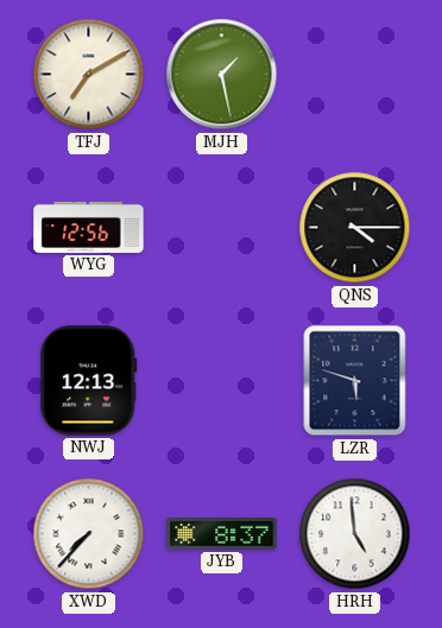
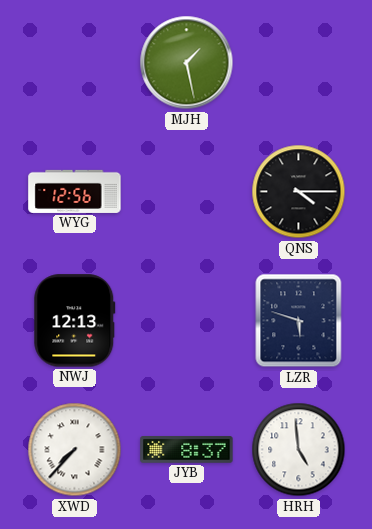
TFJ: 7:10 -> none
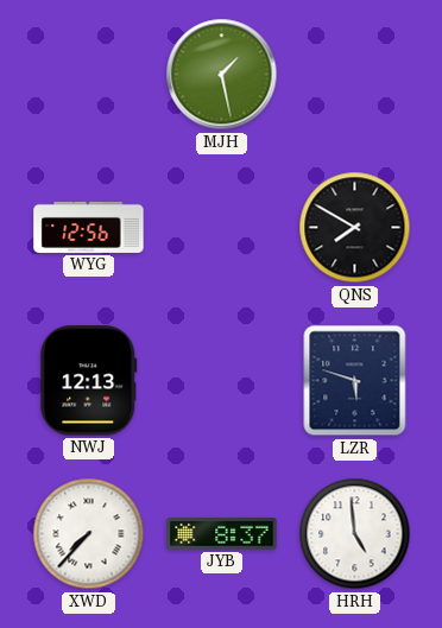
QNS: 4:15 -> 7:50
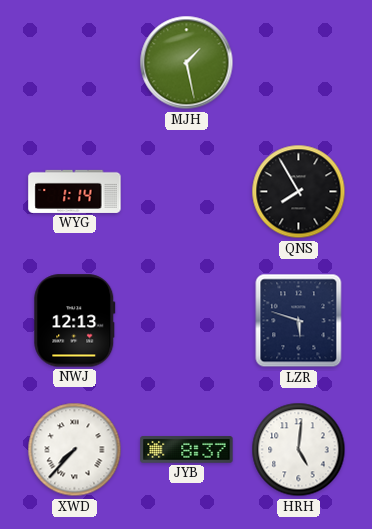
WYG: 12:56 -> 1:14
QNS: 7:50 -> 7:55
HRH: 4:59 -> 5:01
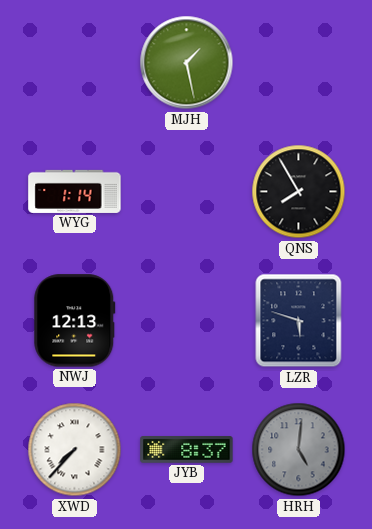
HRH dial: white -> grey
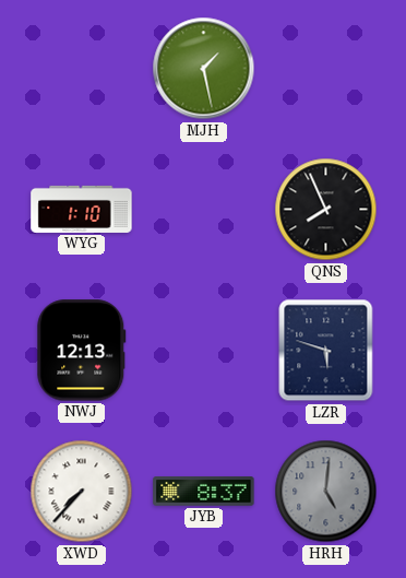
WYG: 1:14 -> 1:10
QNS: 7:55 -> 7:56
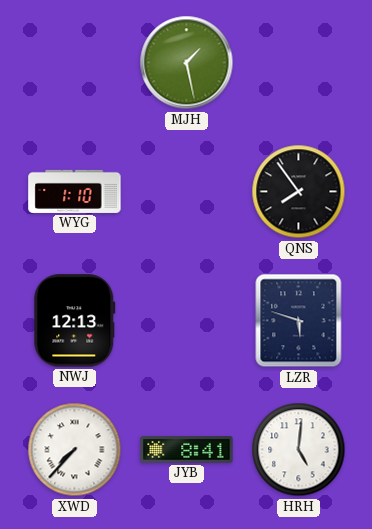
QNS: 7:56 -> 7:54
JYB: 8:37 -> 8:41
HRH dial: grey -> white
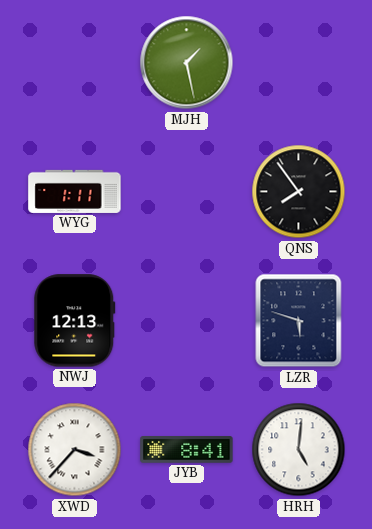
WYG: 1:10 -> 1:11
XWD: 7:37 -> 3:37
